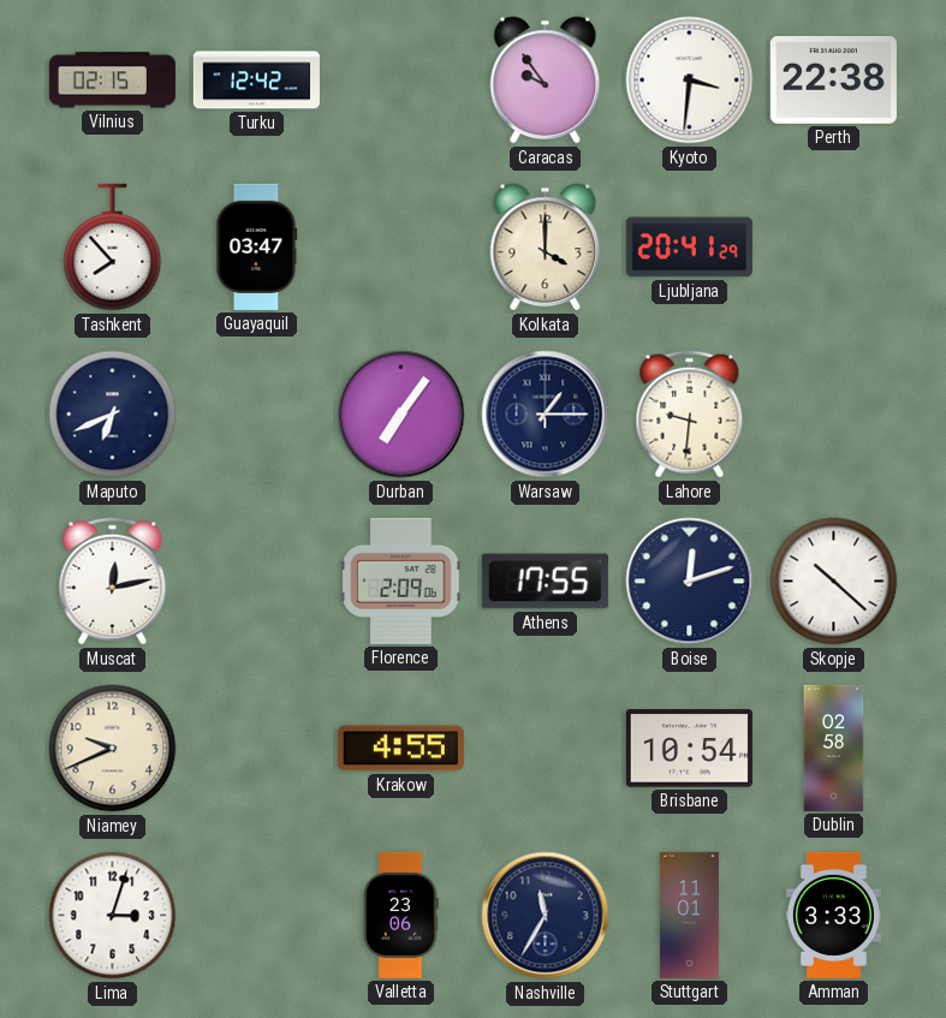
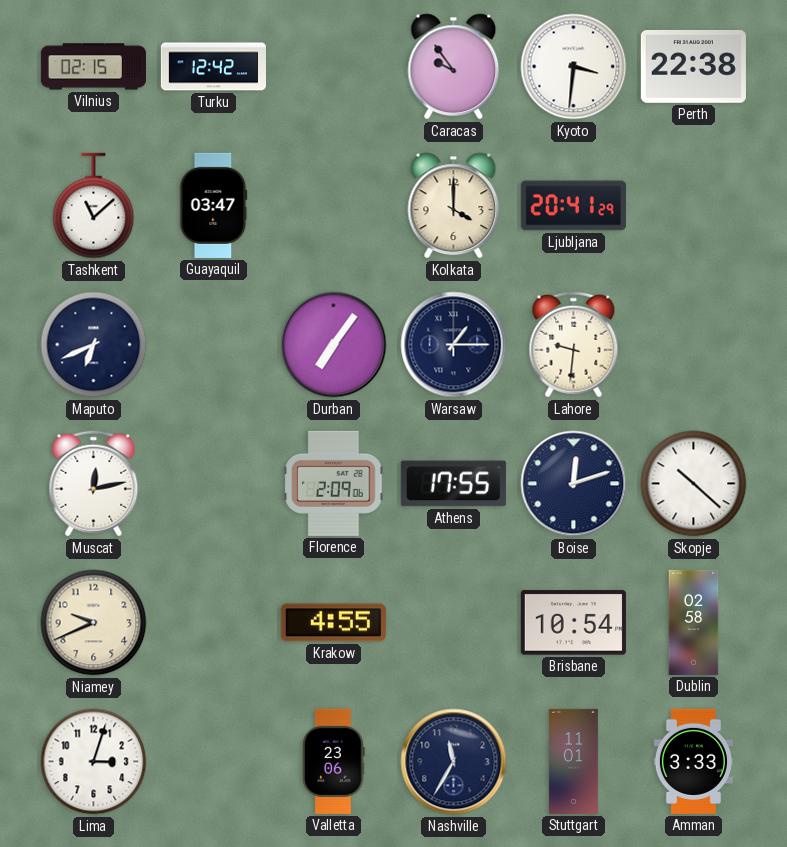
Tashkent: 7:53 -> 11:08
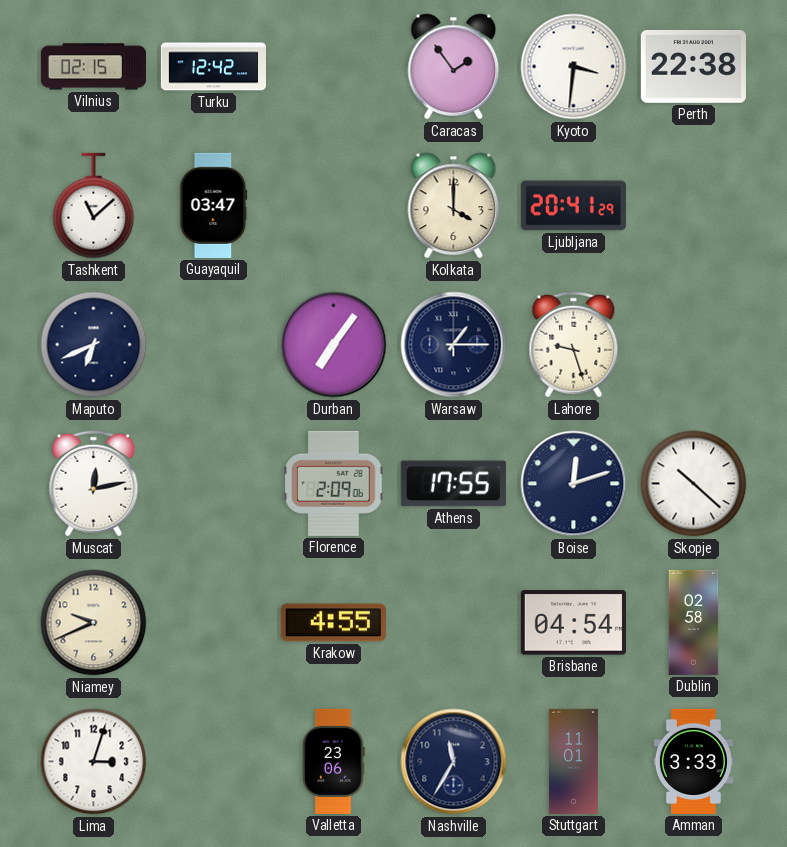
Caracas: 9:54 -> 1:54
Lahore: 9:31 -> 9:27
Brisbane: 10:54 -> 04:54
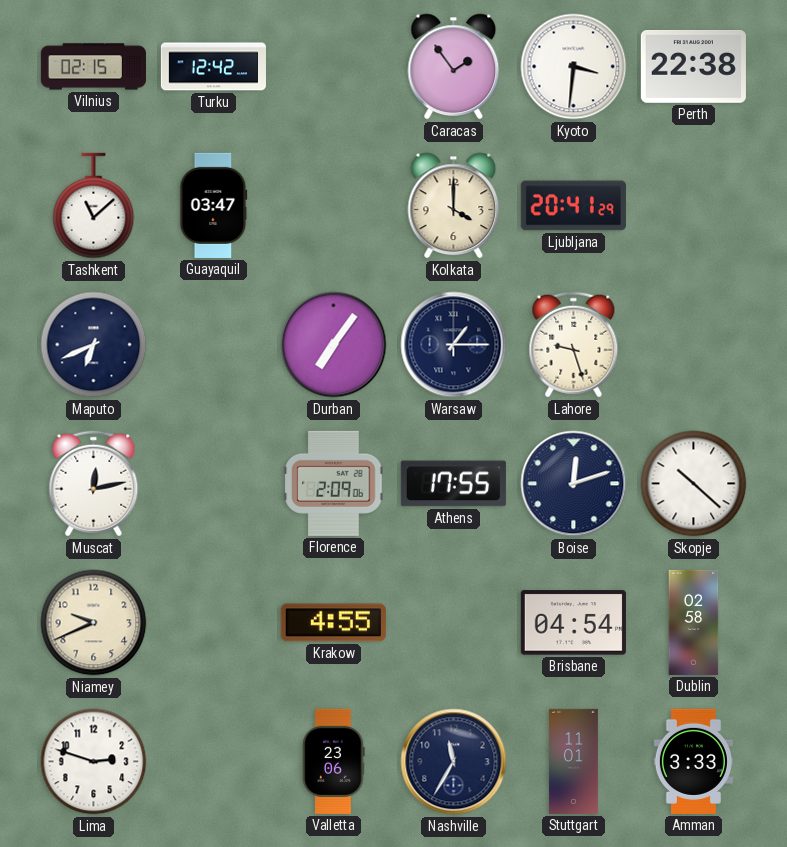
Lima: 3:03 -> 2:48
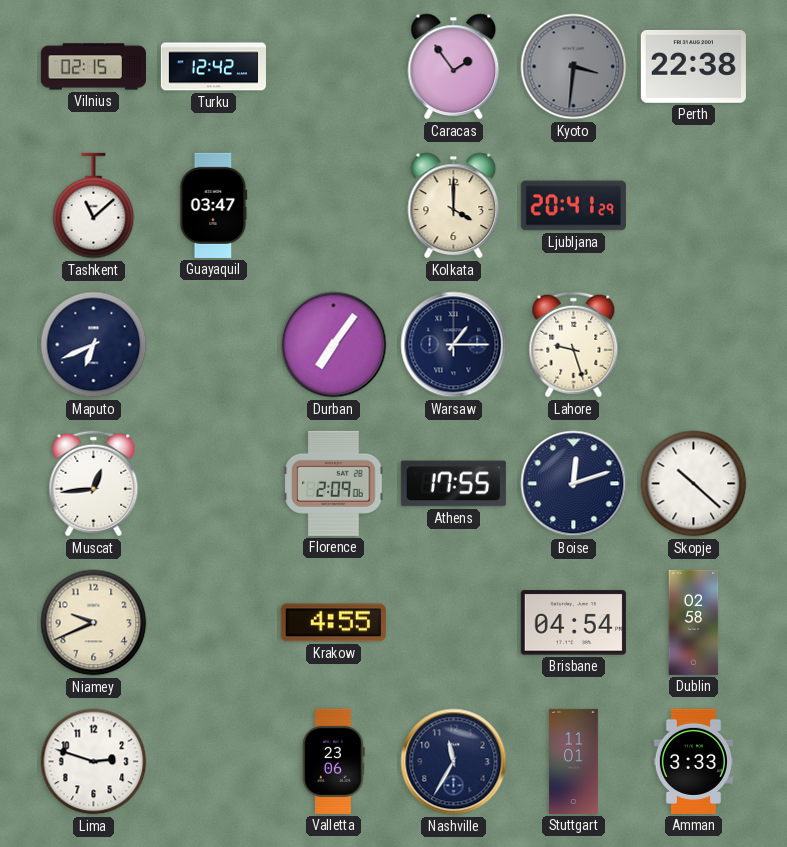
Kyoto dial: white -> grey
Muscat: 12:13 -> 12:44
